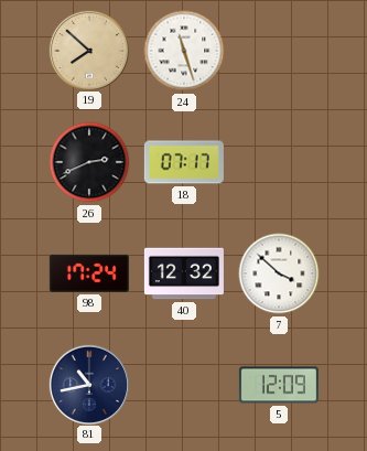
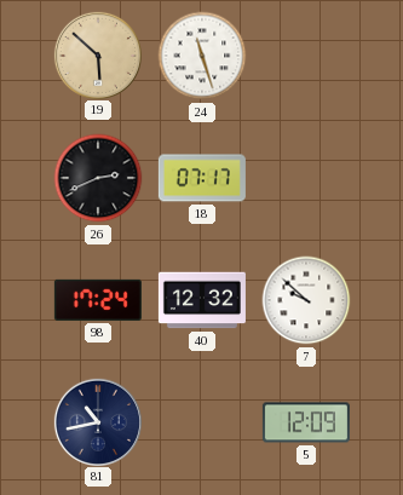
19: 7:52 -> 5:52
7: 3:52 -> 9:52
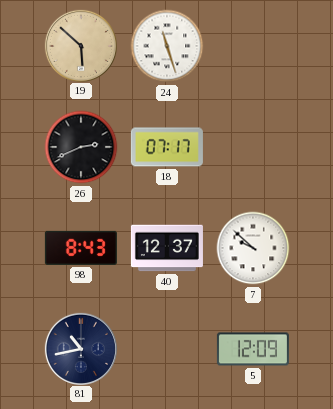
98: 17:24 -> 8:43
40: 12:32 -> 12:37
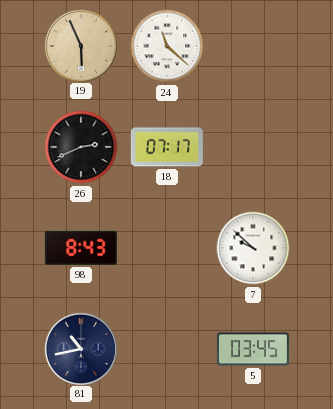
19: 5:52 -> 5:56
24: 11:27 -> 11:22
40: 12:37 -> none
5: 12:09 -> 03:45
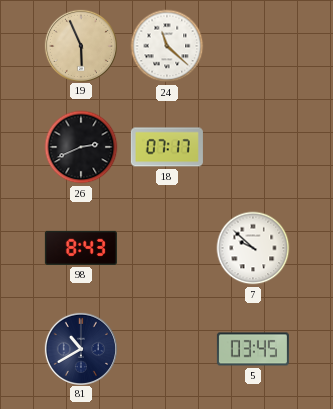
81: 10:43 -> 10:40
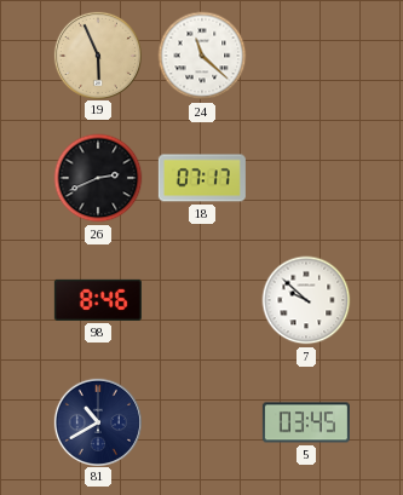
98: 8:43 -> 8:46
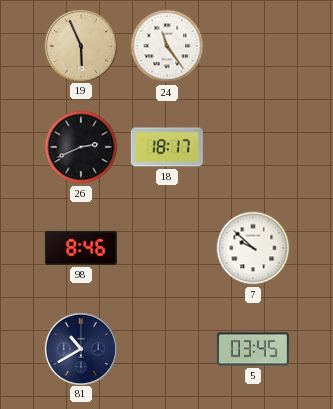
24: 11:22 -> 11:24
18: 07:17 -> 18:17
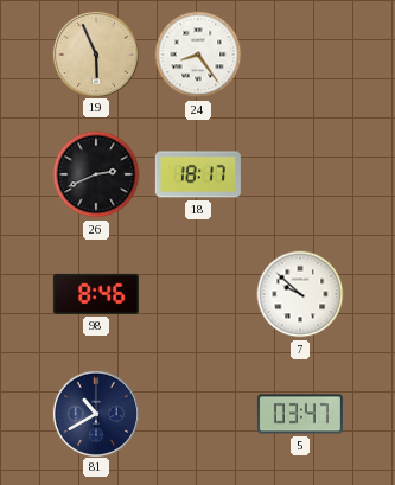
24: 11:24 -> 8:24
5: 03:45 -> 03:47
